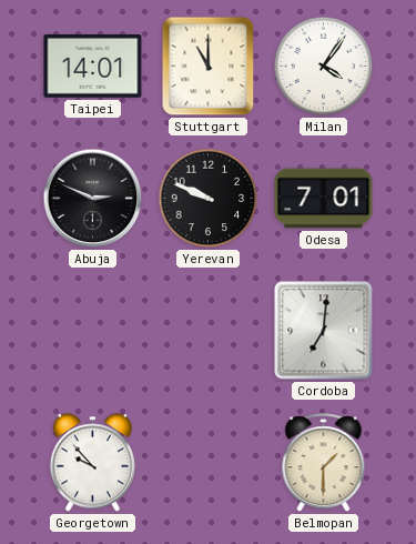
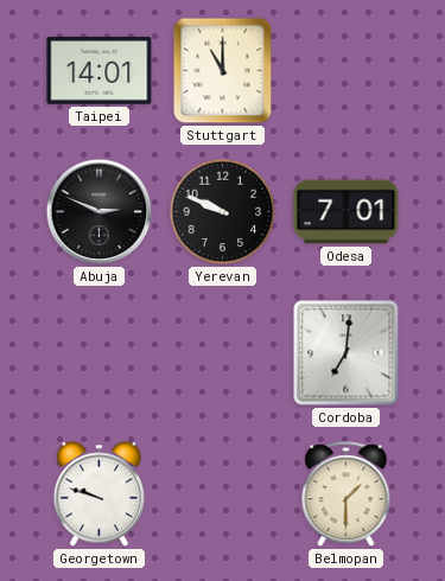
Milan: 4:06 -> none
Georgetown: 9:53 -> 9:48
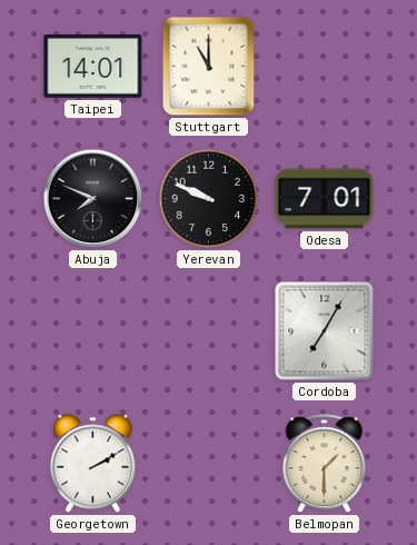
Abuja: 2:49 -> 7:49
Cordoba: 7:01 -> 7:05
Georgetown: 9:48 -> 2:10
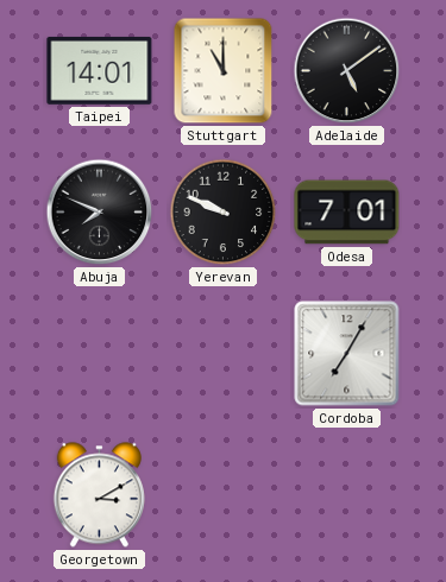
Adelaide: none -> 5:09
Georgetown: 2:10 -> 3:10
Belmopan: 1:30 -> none
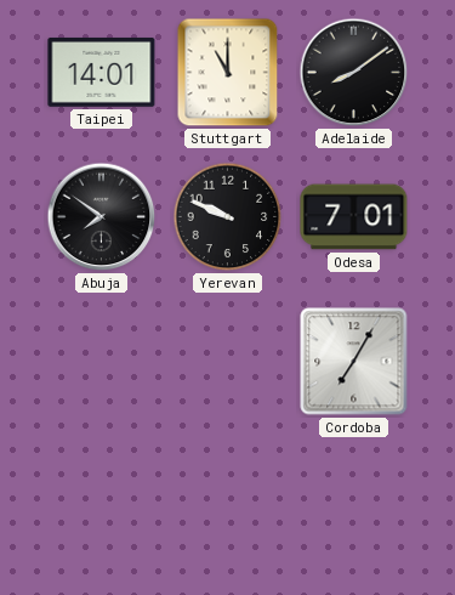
Adelaide: 5:09 -> 8:09
Abuja: 7:49 -> 7:51
Georgetown: 3:10 -> none
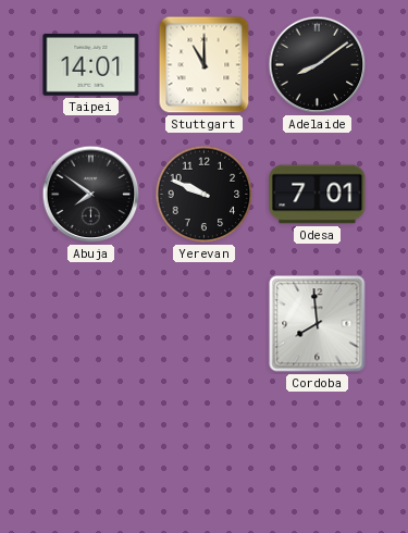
Cordoba: 7:05 -> 7:59
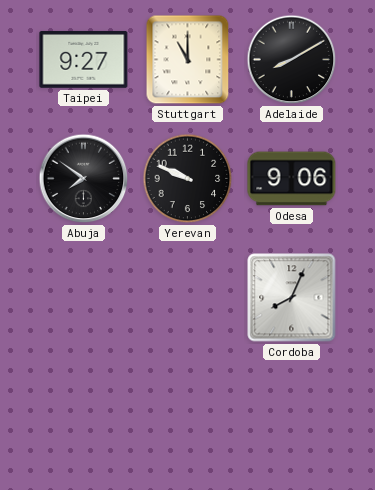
Taipei: 14:01 -> 9:27
Adelaide: 8:09 -> 8:10
Odesa: 7:01 -> 9:06
Cordoba: 7:59 -> 8:04
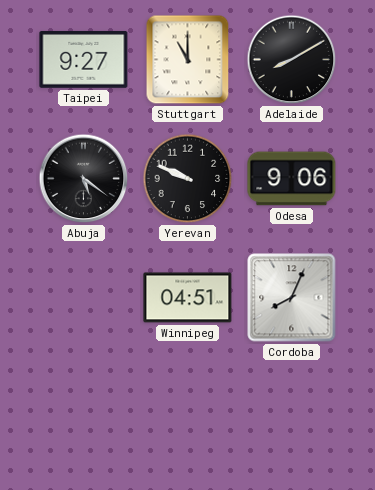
Abuja: 7:51 -> 5:21
Winnipeg: none -> 04:51
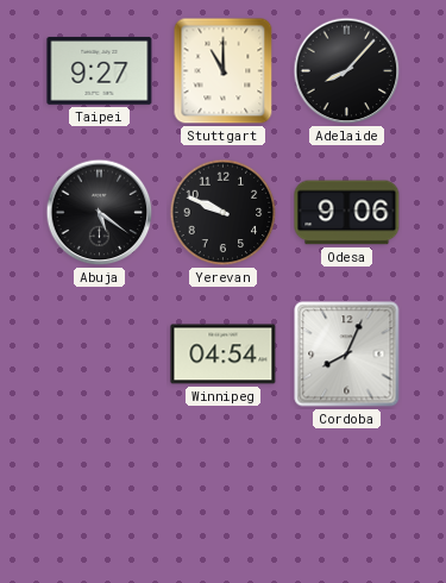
Adelaide: 8:10 -> 8:07
Winnipeg: 04:51 -> 04:54
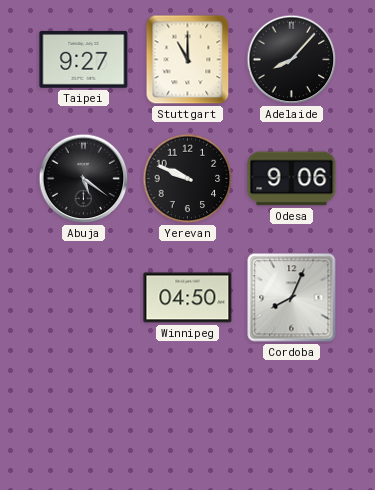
Winnipeg: 04:54 -> 04:50
